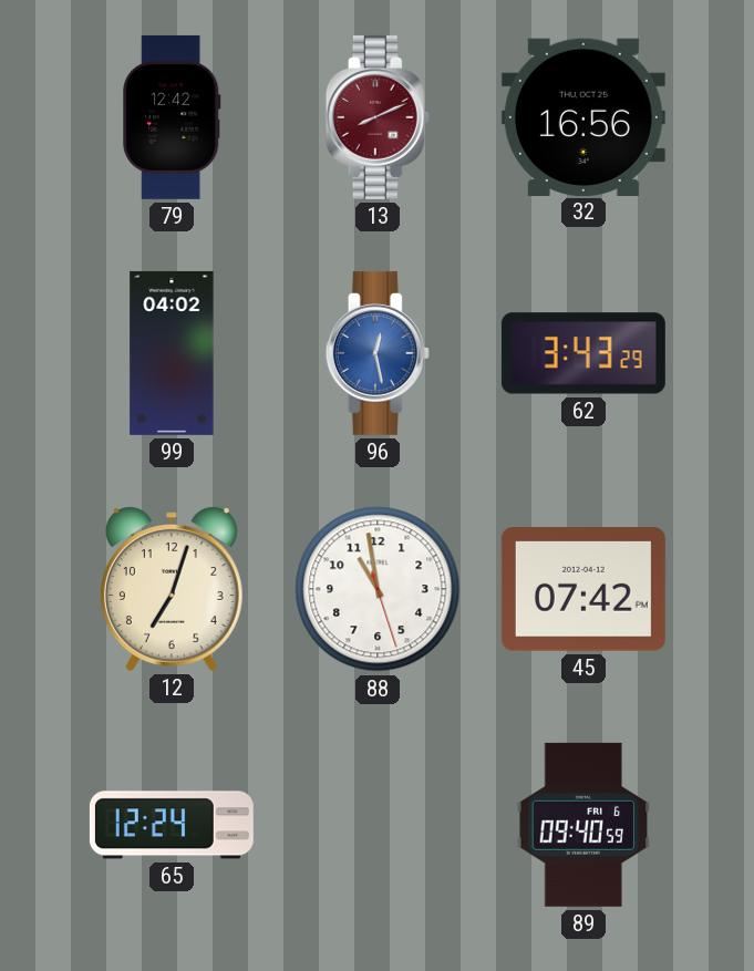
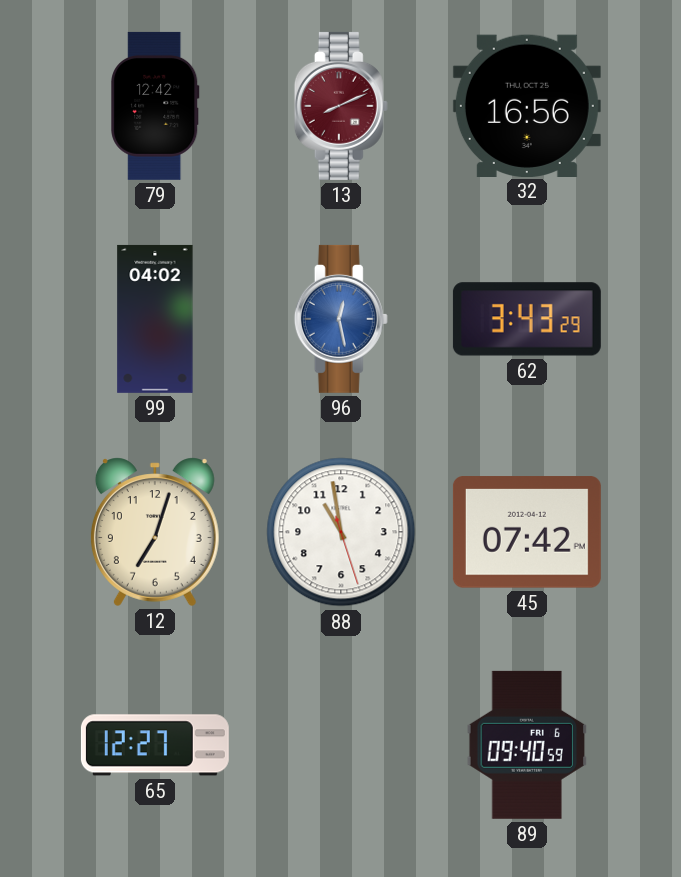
65: 12:24 -> 12:27
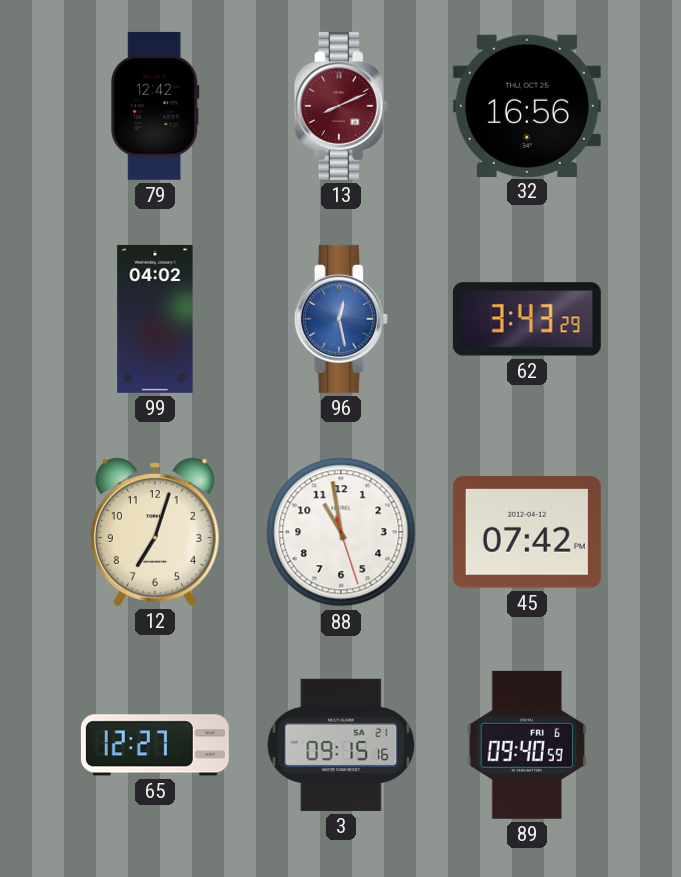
3: none -> 09:15
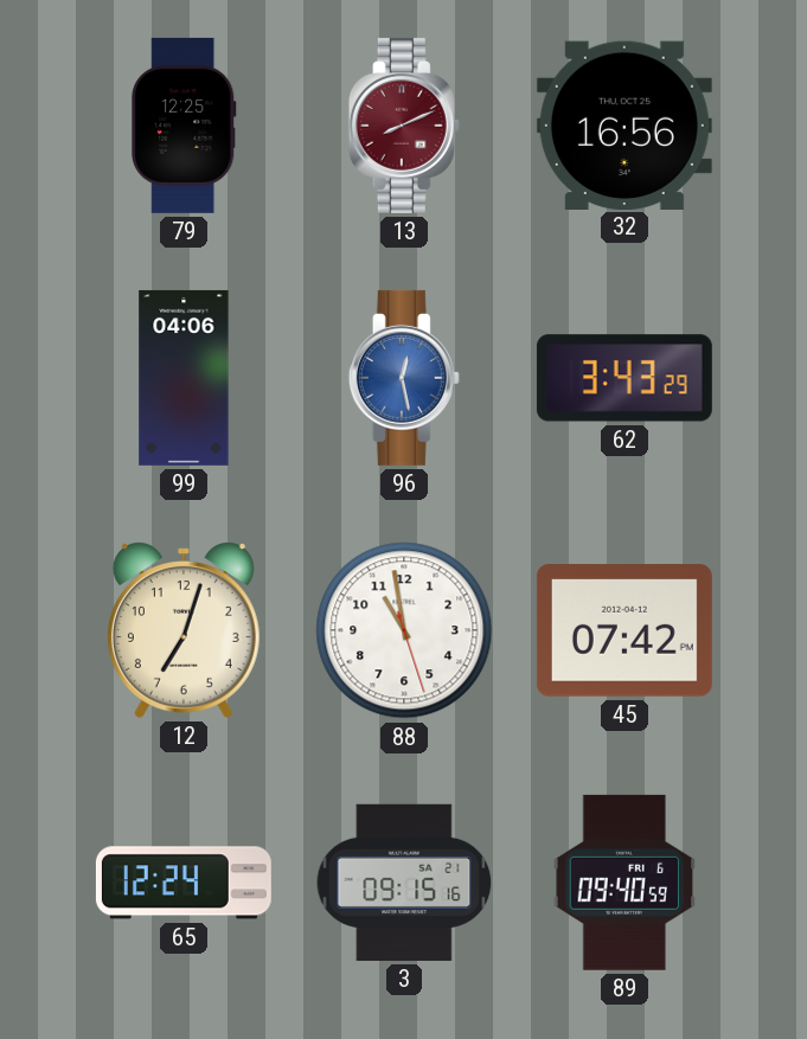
79: 12:42 -> 12:25
99: 04:02 -> 04:06
65: 12:27 -> 12:24
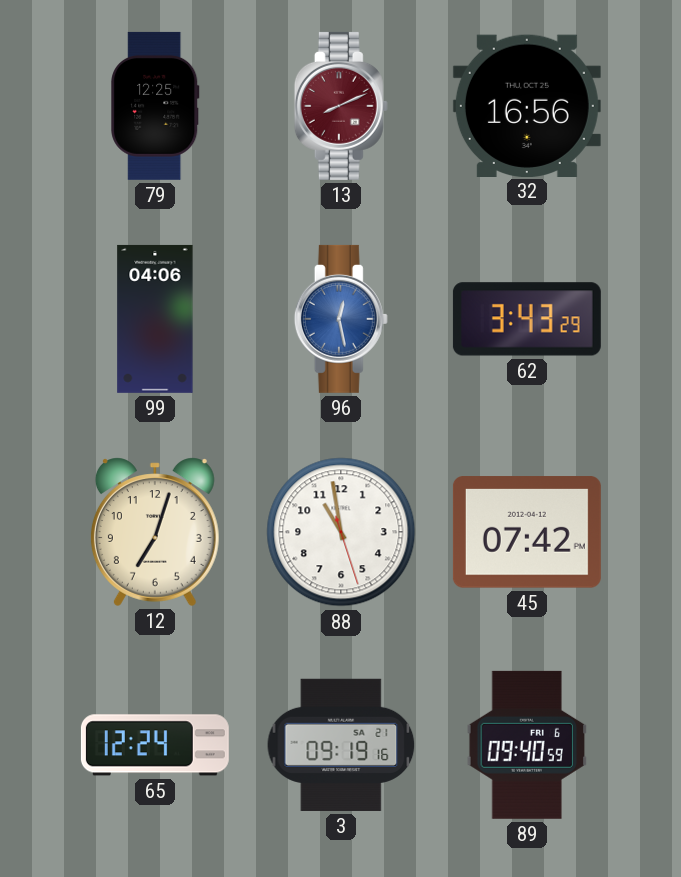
3: 09:15 -> 09:19
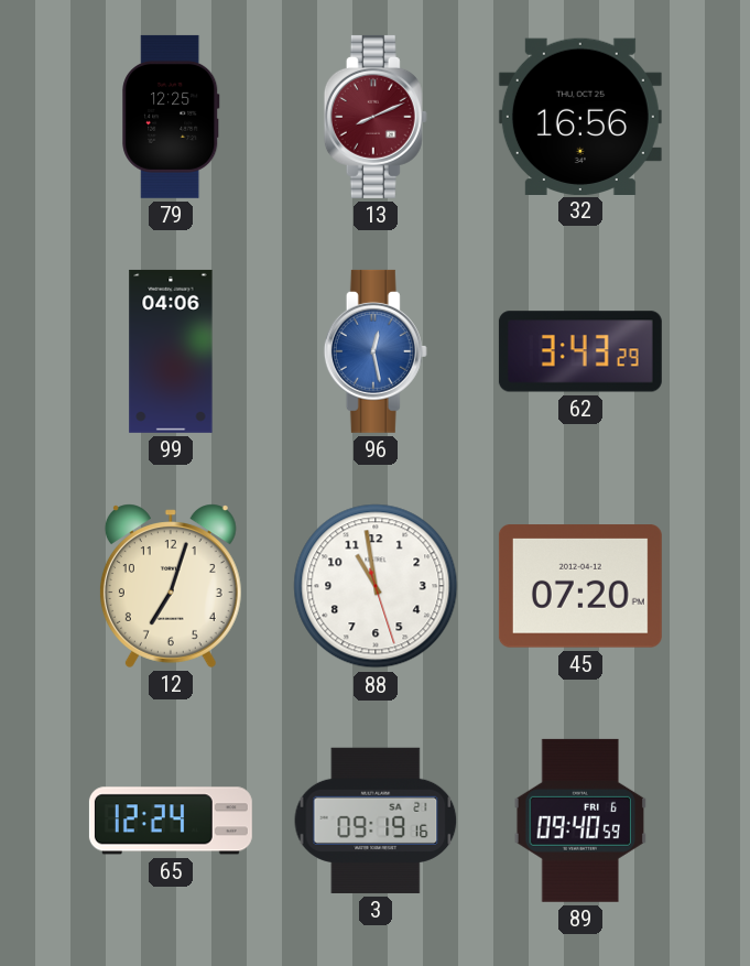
45: 07:42 -> 07:20
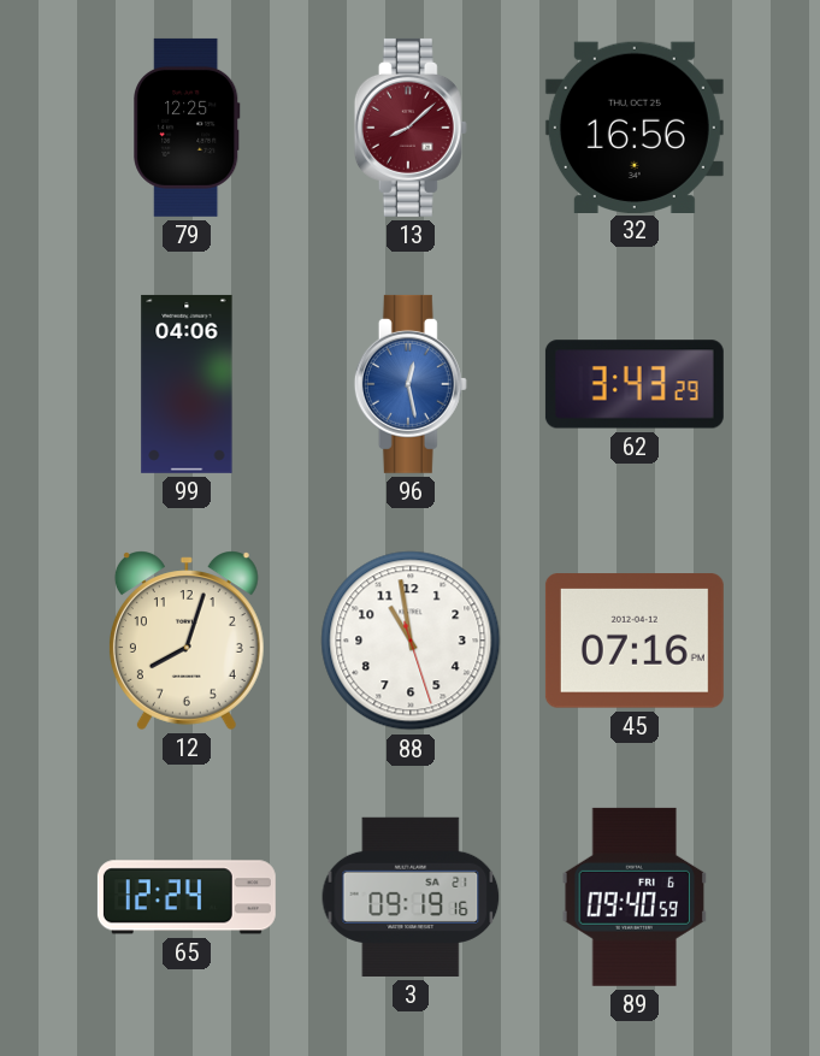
13: 8:11 -> 8:08
12: 7:03 -> 8:03
45: 07:20 -> 07:16
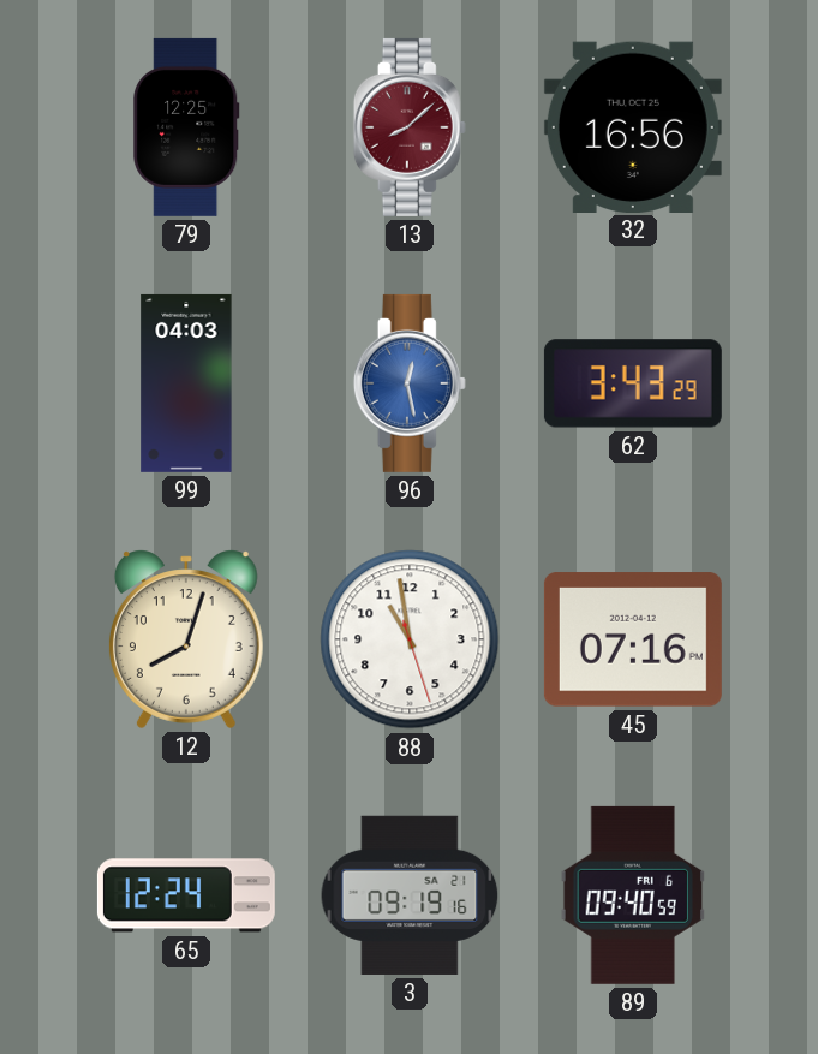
99: 04:06 -> 04:03
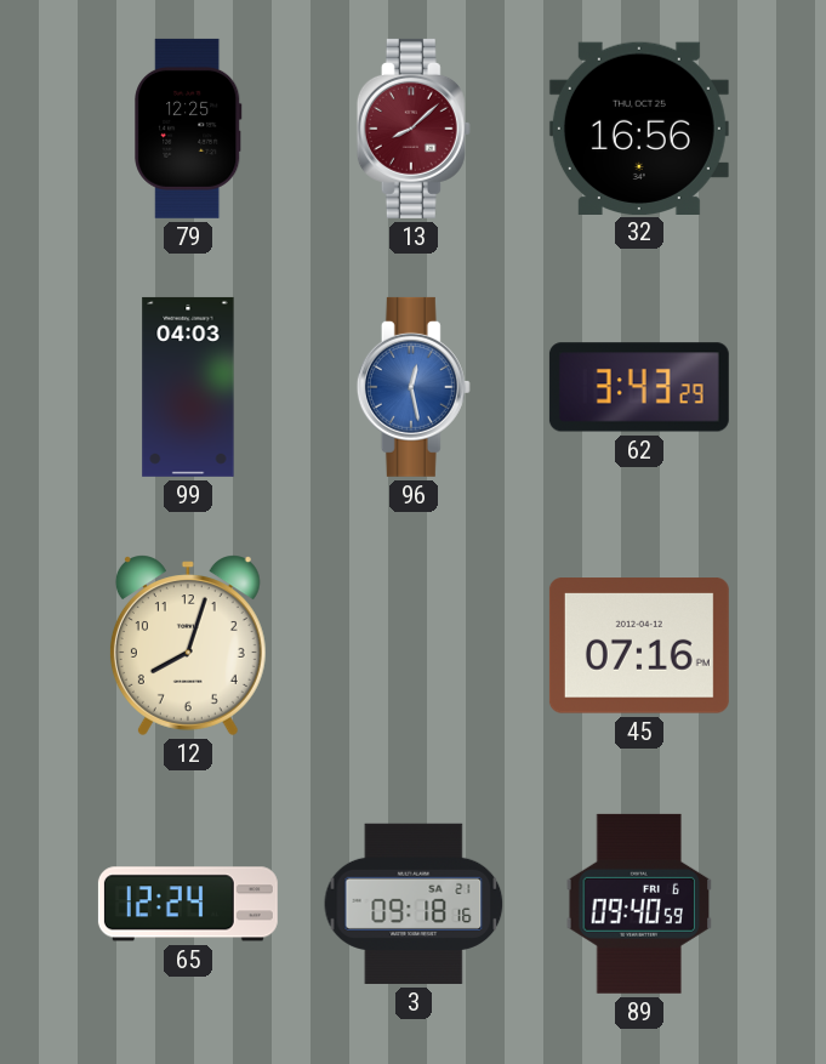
88: 10:58 -> none
3: 09:19 -> 09:18
